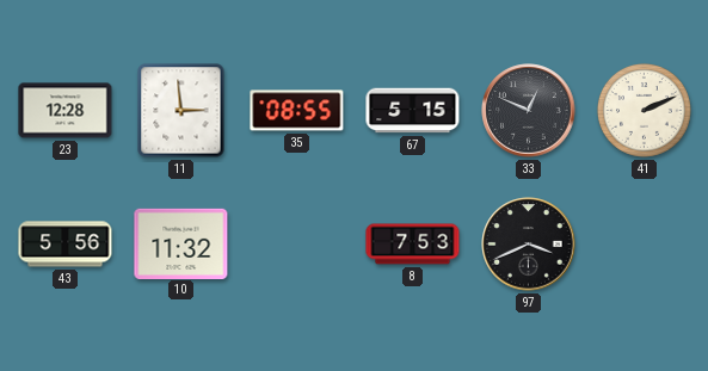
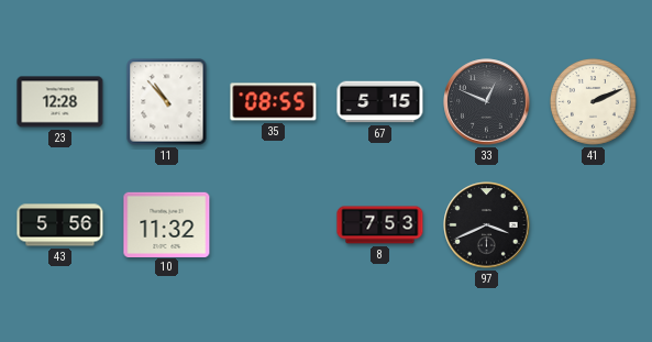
11: 2:59 -> 10:53
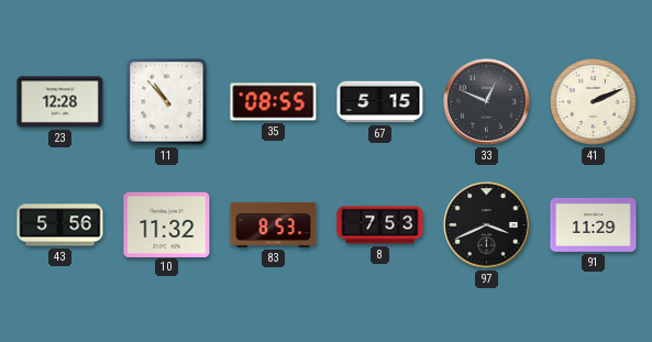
83: none -> 8:53
91: none -> 11:29
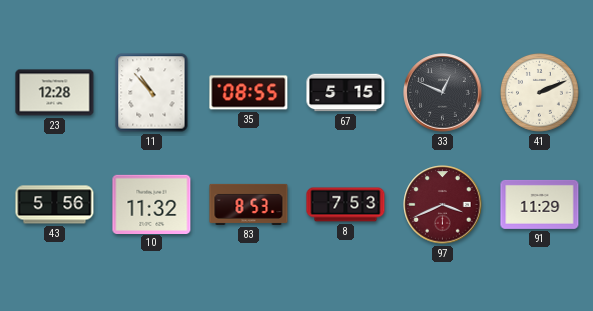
97 dial: black -> burgundy
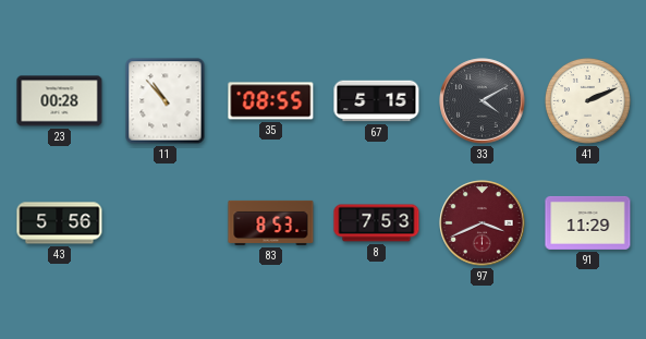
23: 12:28 -> 00:28
33: 12:49 -> 4:10
10: 11:32 -> none
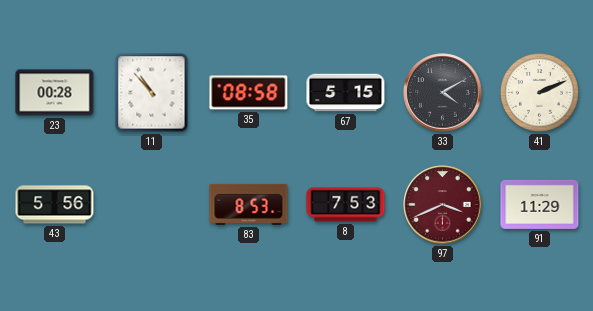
35: 08:55 -> 08:58
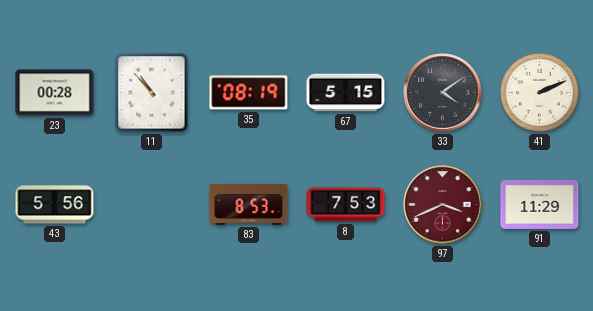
35: 08:58 -> 08:19
33: 4:10 -> 4:09
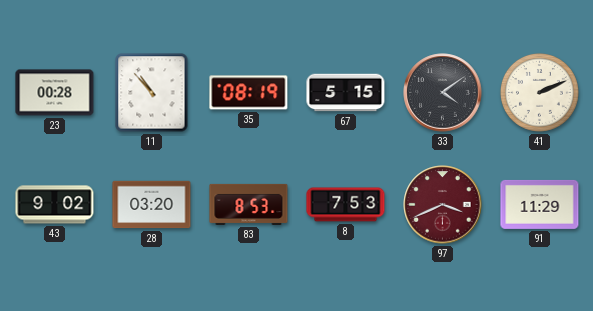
43: 5:56 -> 9:02
28: none -> 03:20
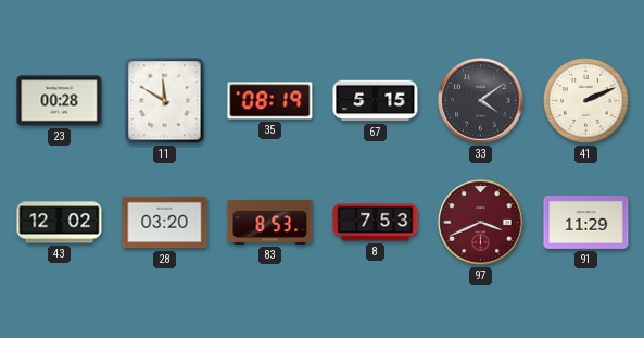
11: 10:53 -> 11:50
43: 9:02 -> 12:02
